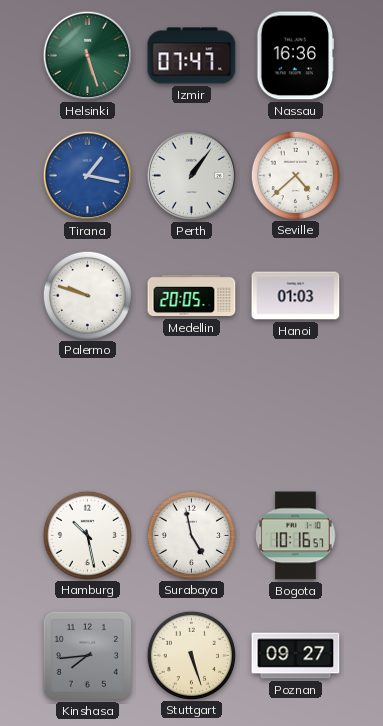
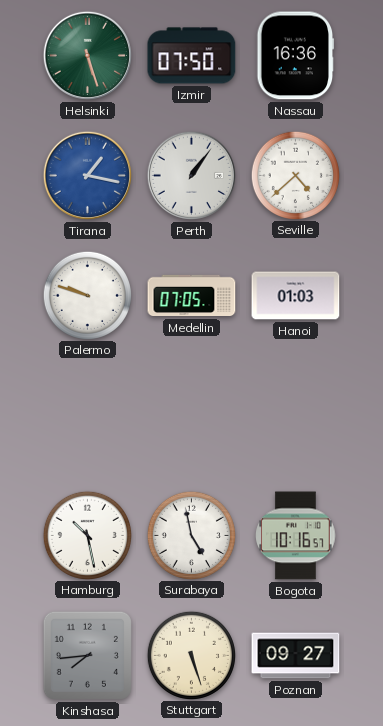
Izmir: 07:47 -> 07:50
Medellin: 20:05 -> 07:05
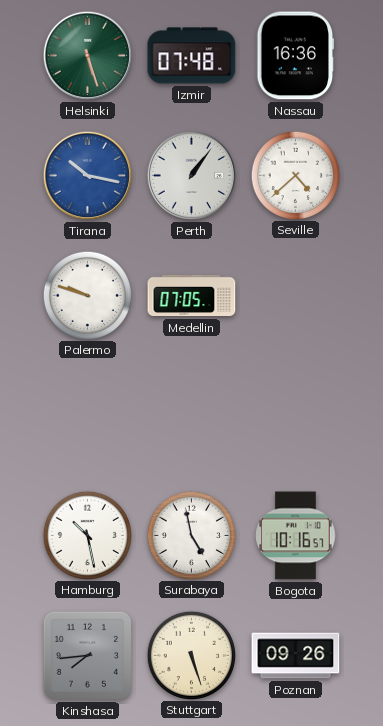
Izmir: 07:50 -> 07:48
Tirana: 1:17 -> 10:17
Hanoi: 01:03 -> none
Poznan: 09:27 -> 09:26
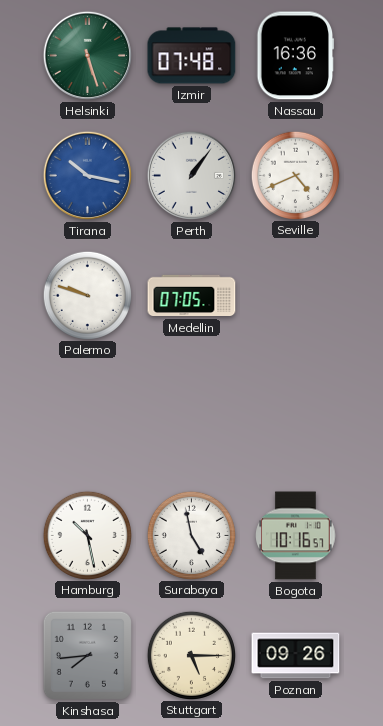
Seville: 4:38 -> 4:41
Stuttgart: 5:27 -> 5:15
